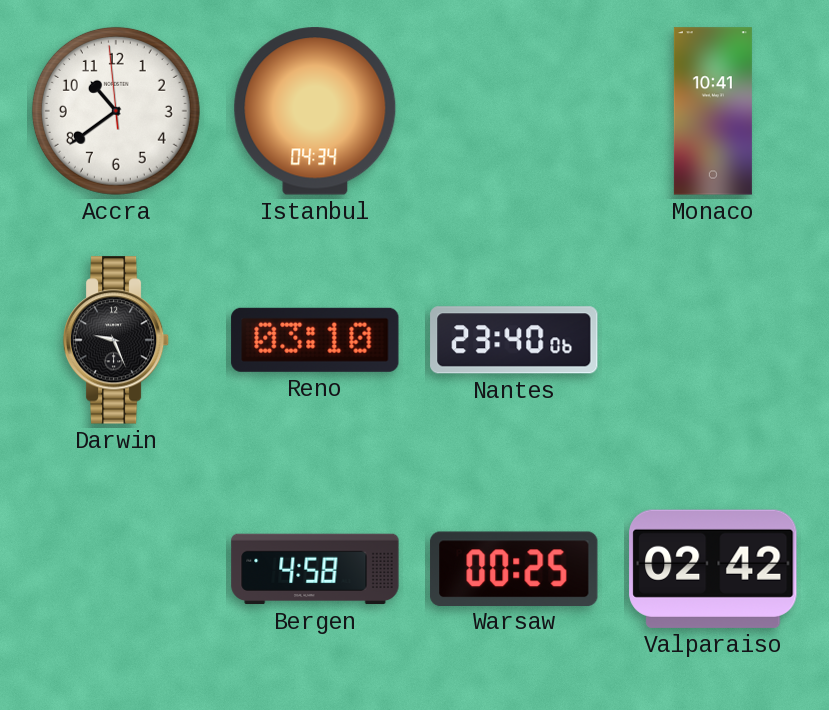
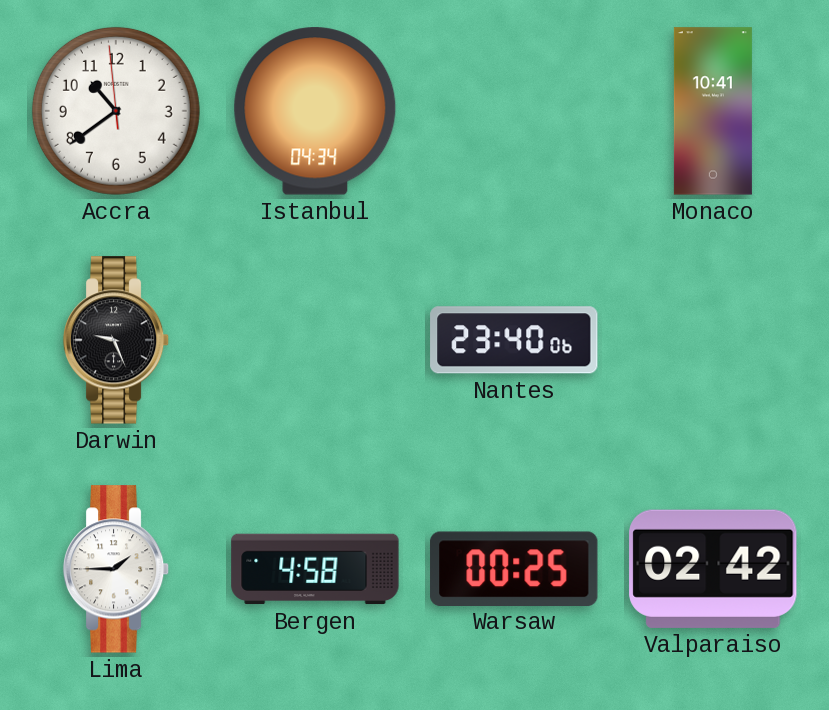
Reno: 03:10 -> none
Lima: none -> 1:45
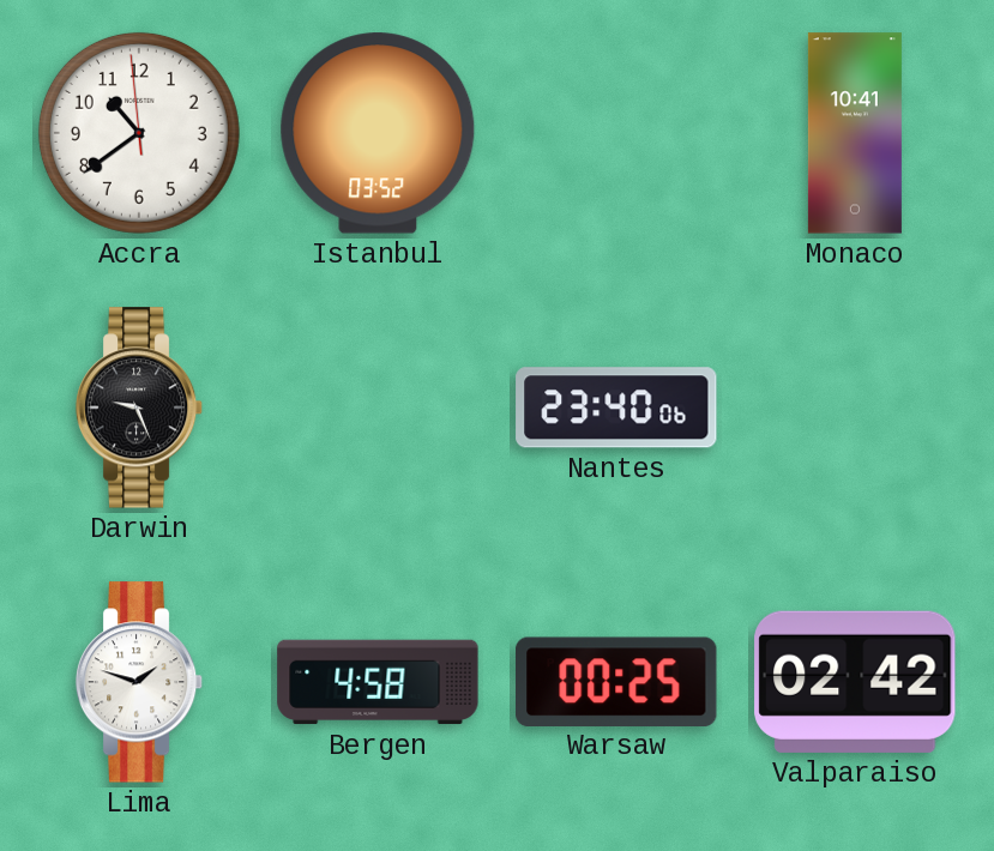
Istanbul: 04:34 -> 03:52
Lima: 1:45 -> 1:48
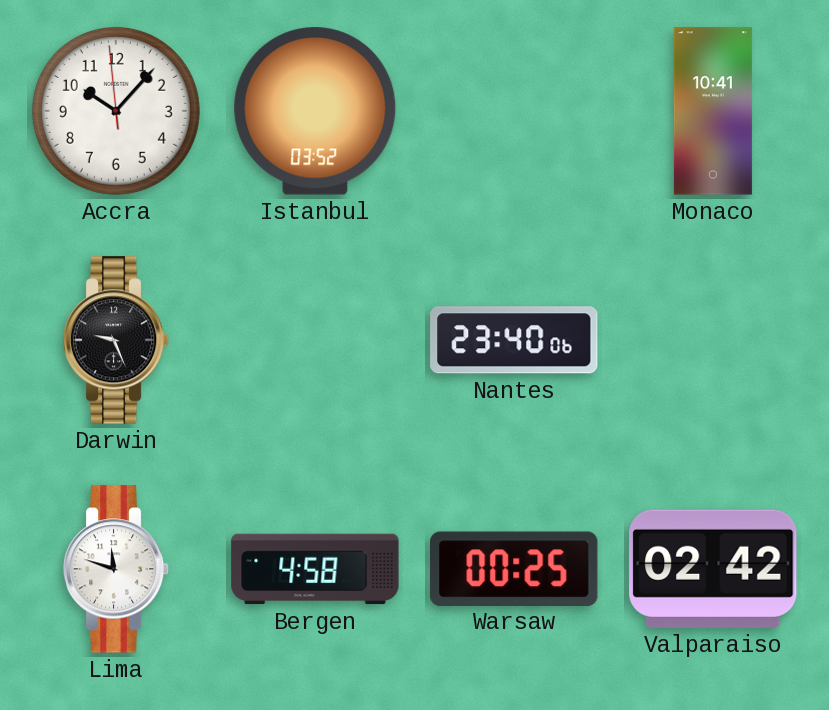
Accra: 10:38 -> 10:06
Lima: 1:48 -> 11:48
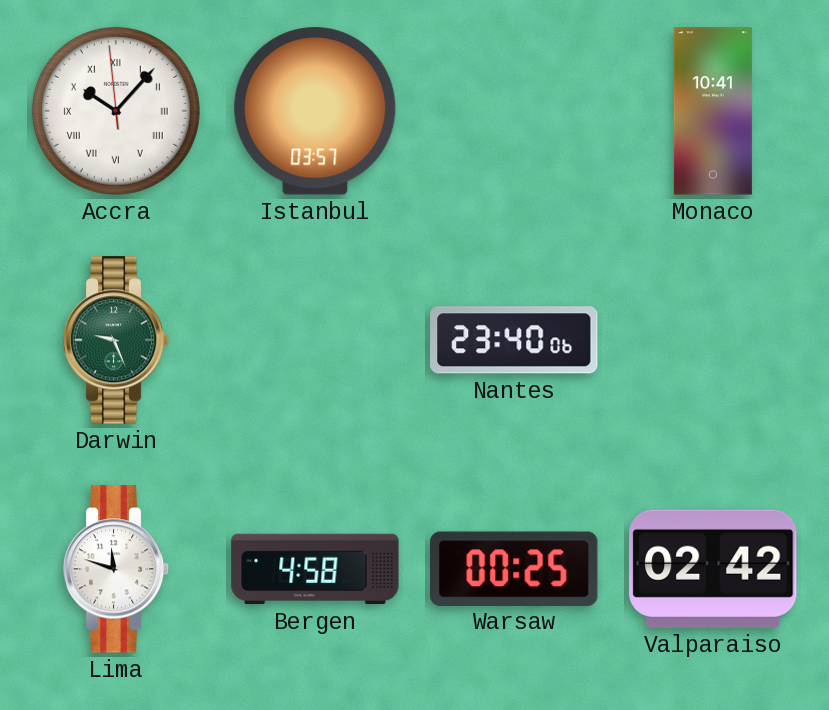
Accra numerals: Arabic -> Roman
Istanbul: 03:52 -> 03:57
Darwin dial: black -> green
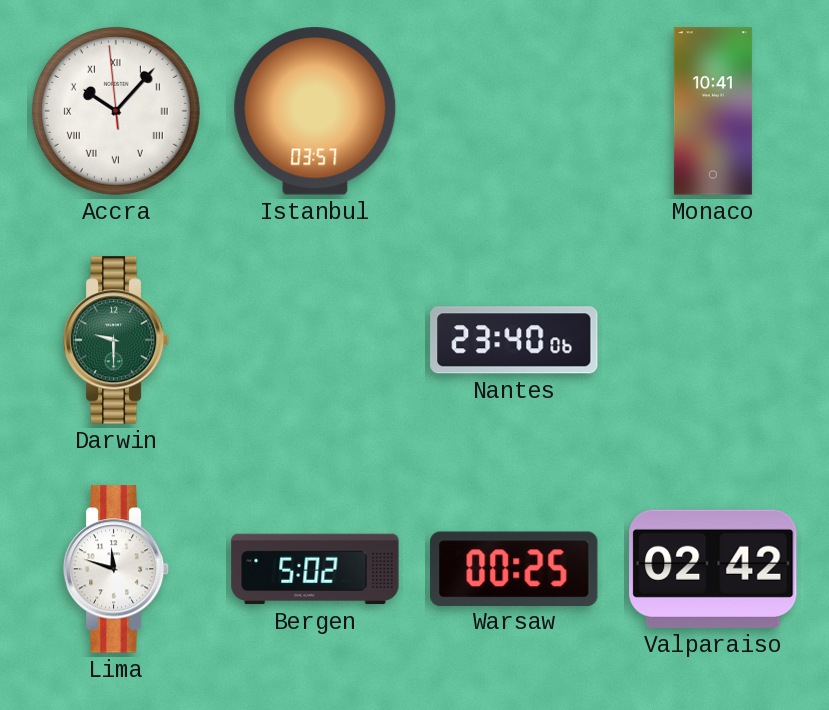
Darwin: 9:26 -> 9:30
Bergen: 4:58 -> 5:02
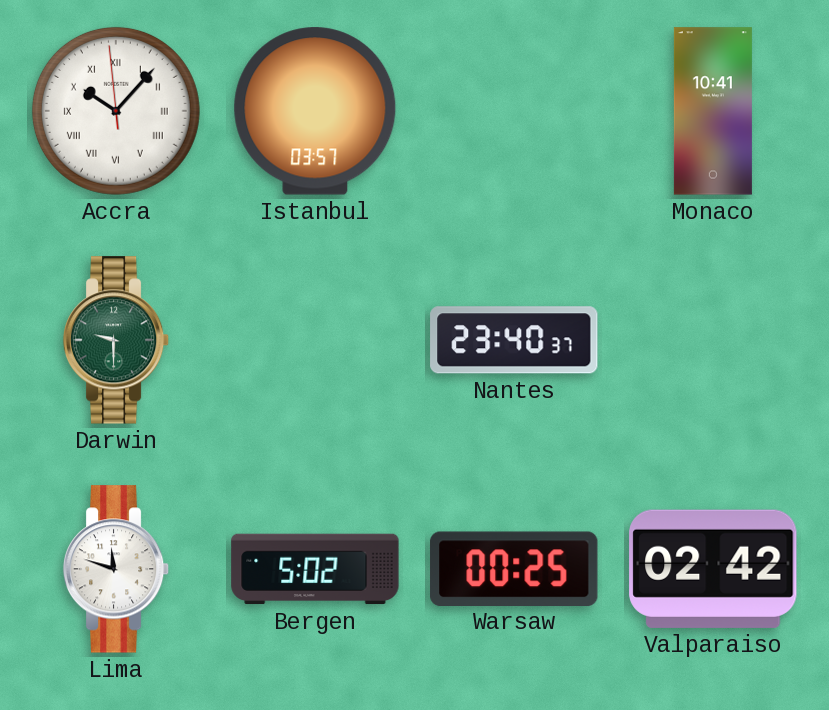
Nantes: 23:40:06 -> 23:40:37
